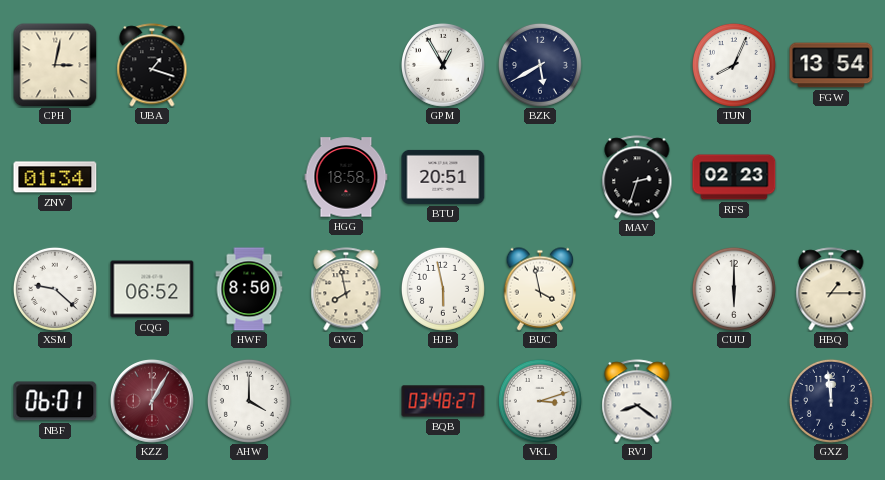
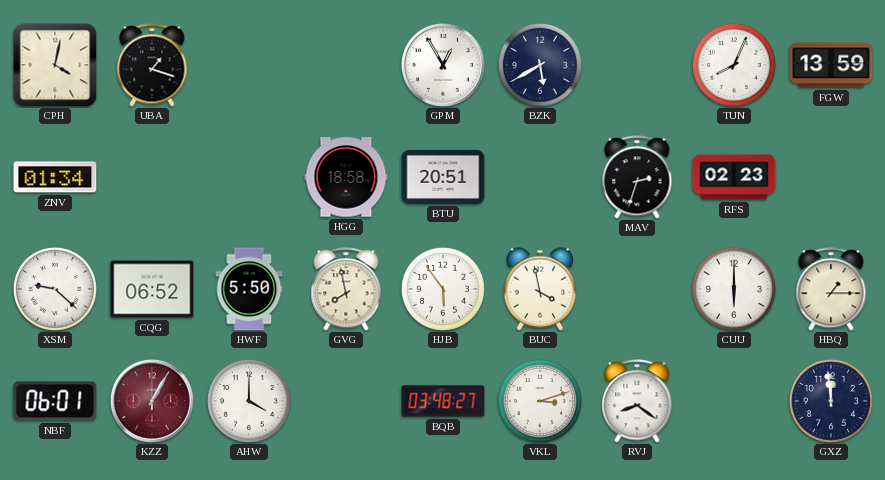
CPH: 3:02 -> 4:02
FGW: 13:54 -> 13:59
HWF: 8:50 -> 5:50
HJB: 5:58 -> 5:54
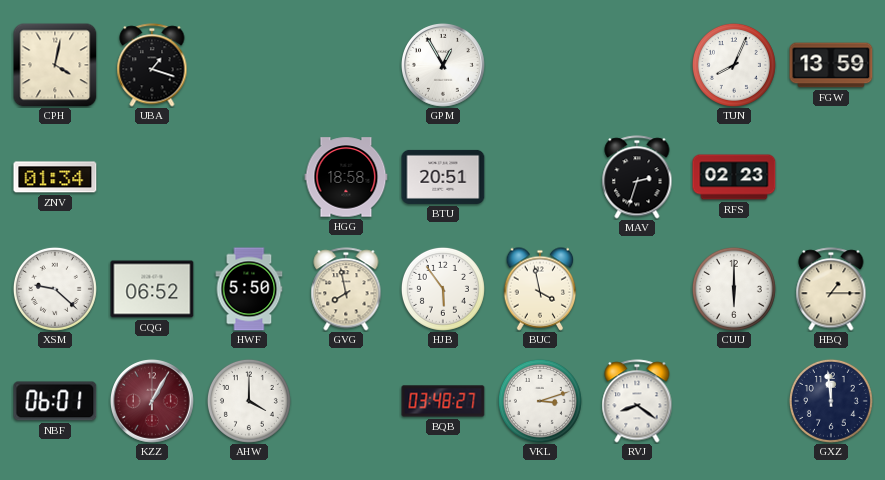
BZK: 5:40 -> none
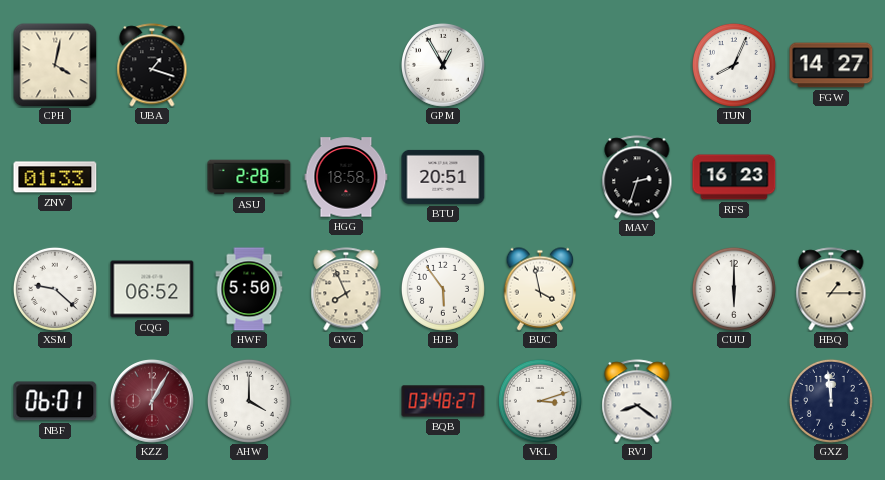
FGW: 13:59 -> 14:27
ZNV: 01:34 -> 01:33
ASU: none -> 2:28
RFS: 02:23 -> 16:23
GVG: 7:58 -> 7:56
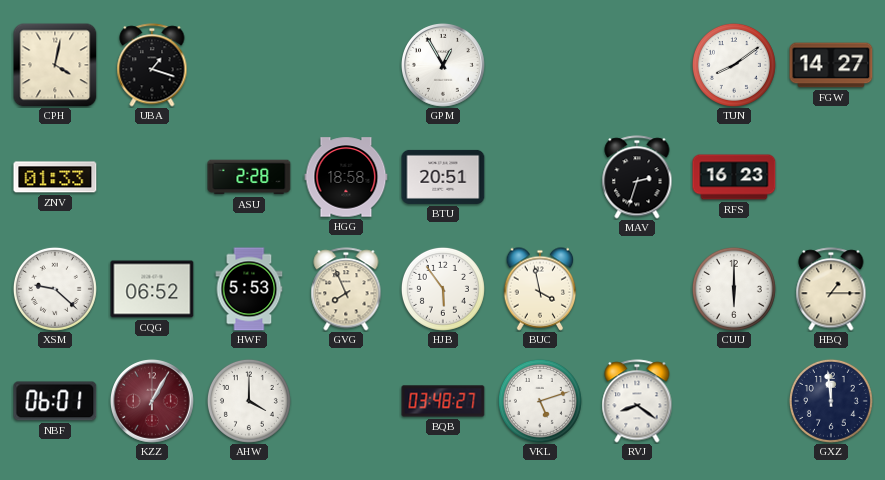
TUN: 8:04 -> 8:09
HWF: 5:50 -> 5:53
VKL: 3:12 -> 5:12
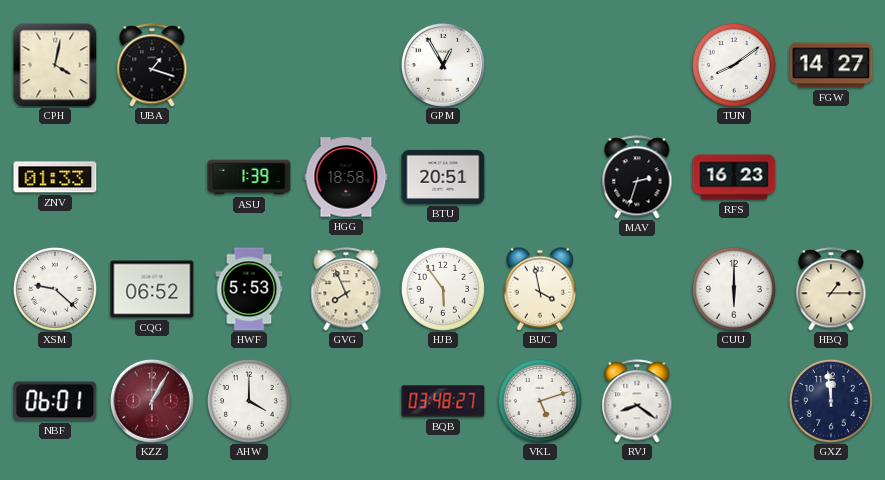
ASU: 2:28 -> 1:39
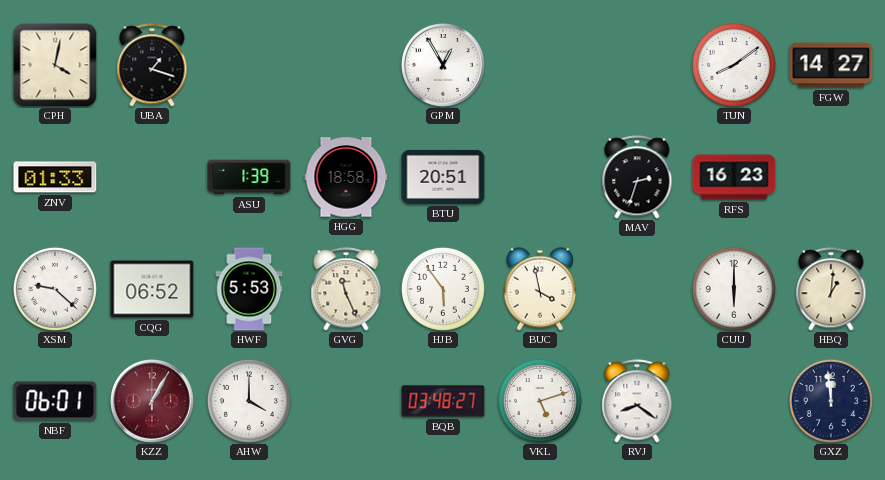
GVG: 7:56 -> 11:26
HBQ: 1:15 -> 1:01
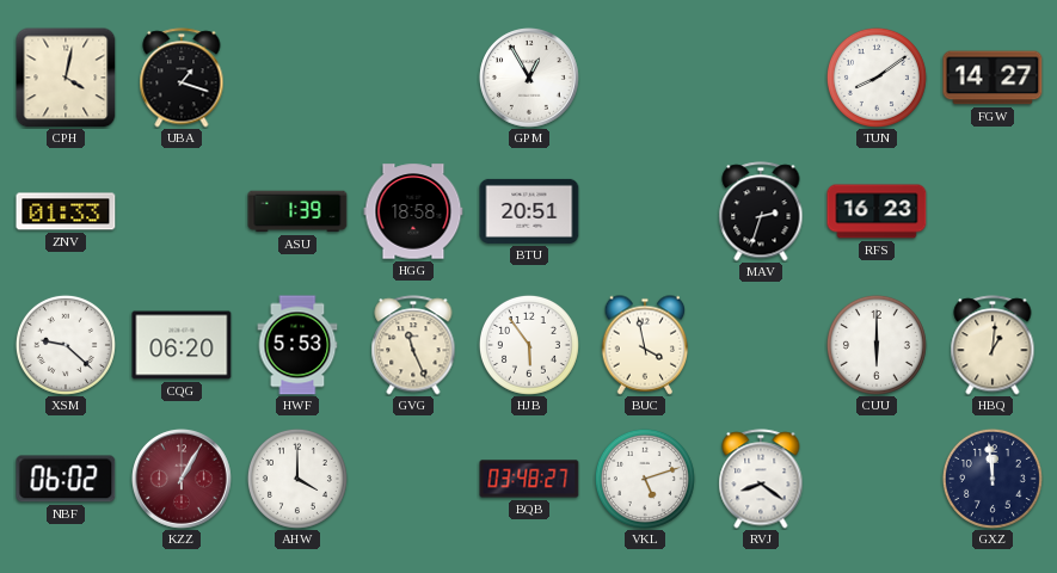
CQG: 06:52 -> 06:20
NBF: 06:01 -> 06:02
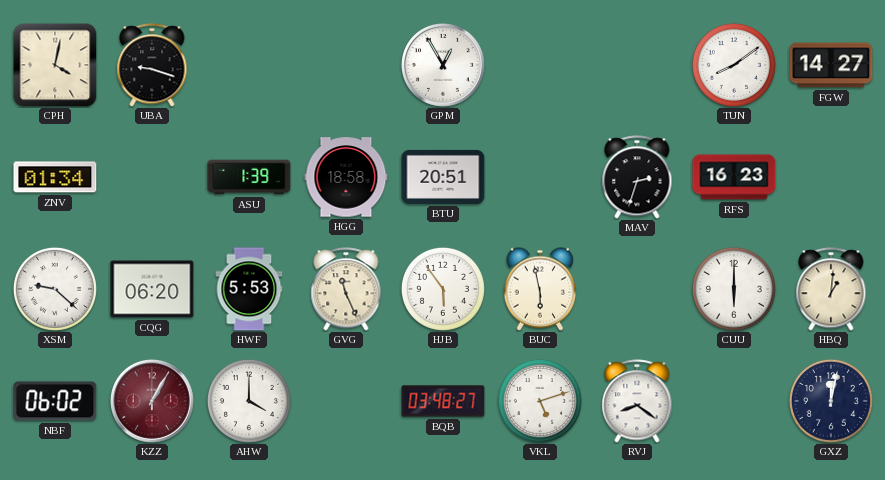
UBA: 1:18 -> 9:18
ZNV: 01:33 -> 01:34
BUC: 3:58 -> 5:58
GXZ: 11:59 -> 12:02
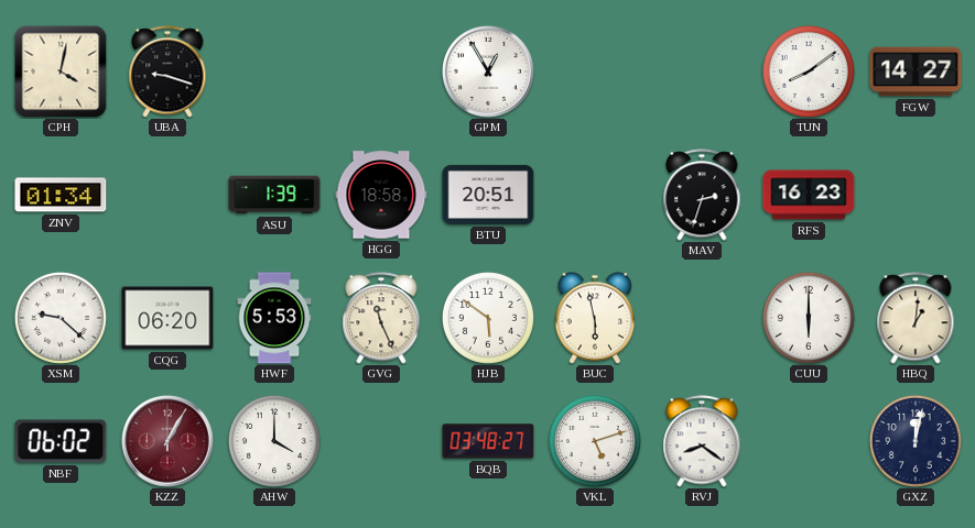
HJB: 5:54 -> 5:51
